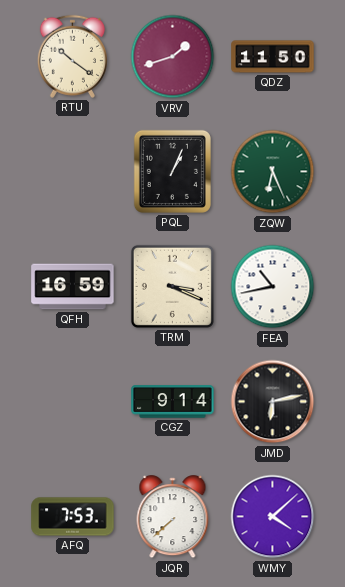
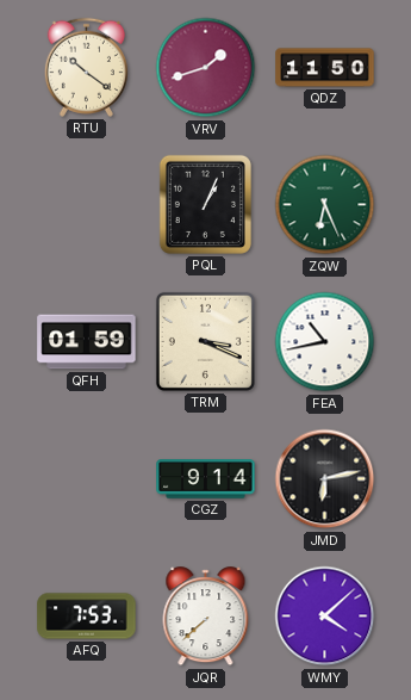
QFH: 16:59 -> 01:59
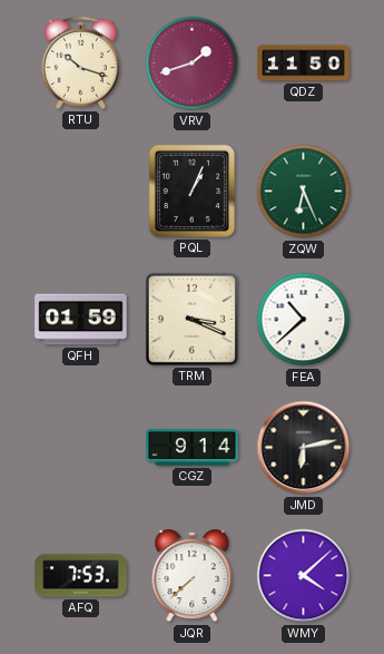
RTU: 10:21 -> 10:18
FEA: 10:43 -> 10:38
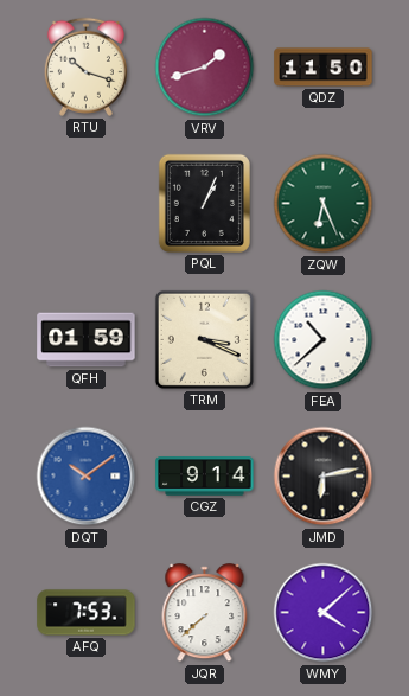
DQT: none -> 10:09
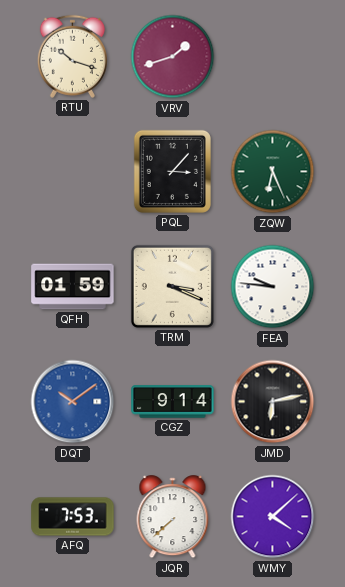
QDZ: 11:50 -> none
PQL: 1:04 -> 3:07
FEA: 10:38 -> 9:46
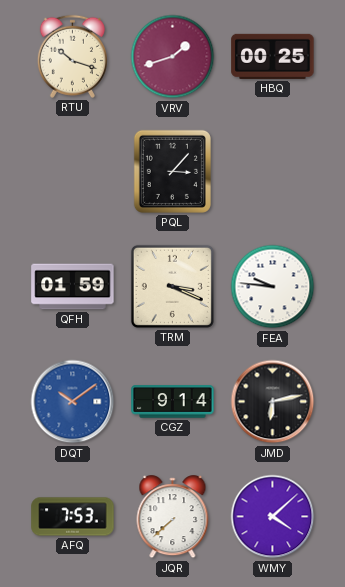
HBQ: none -> 00:25
ZQW: 6:26 -> none
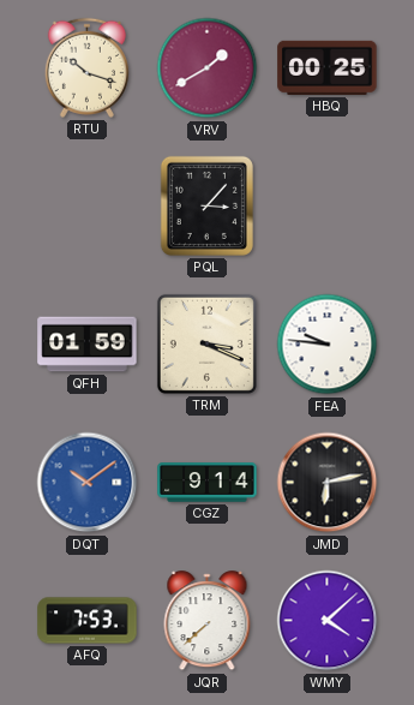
VRV: 1:42 -> 1:40
